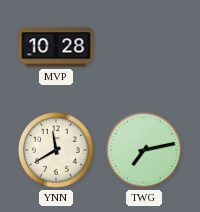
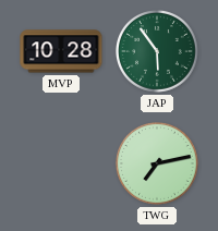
JAP: none -> 5:54
YNN: 11:40 -> none
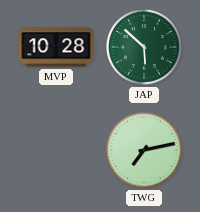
JAP: 5:54 -> 5:52
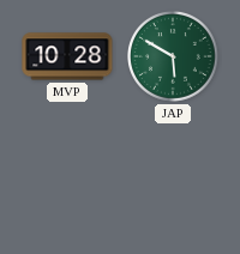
JAP: 5:52 -> 5:50
TWG: 7:13 -> none
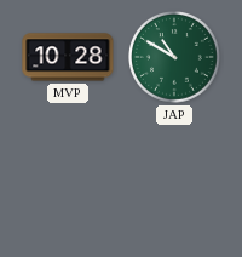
JAP: 5:50 -> 10:50
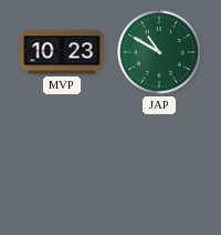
MVP: 10:28 -> 10:23
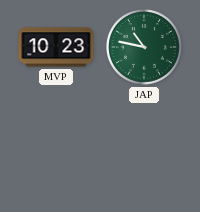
JAP: 10:50 -> 10:47
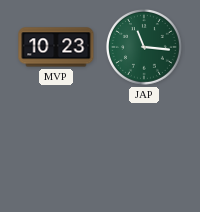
JAP: 10:47 -> 11:16
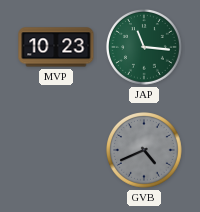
GVB: none -> 4:41
